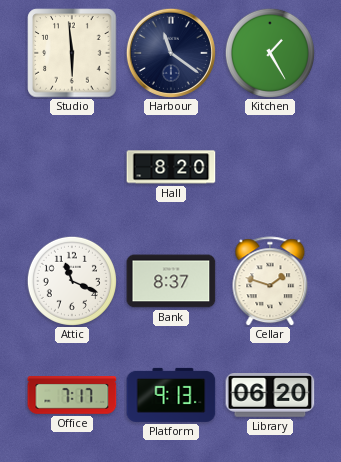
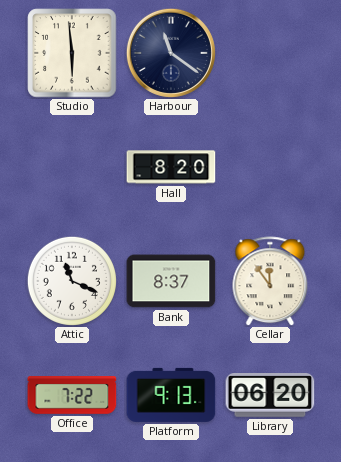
Kitchen: 1:25 -> none
Cellar: 1:48 -> 11:54
Office: 7:17 -> 7:22
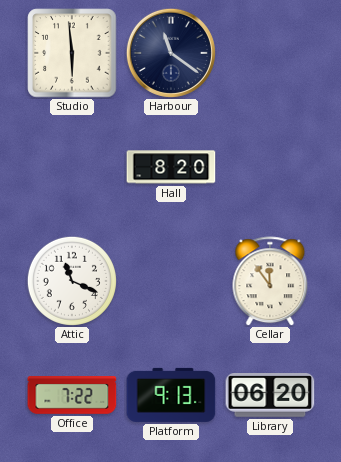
Bank: 8:37 -> none
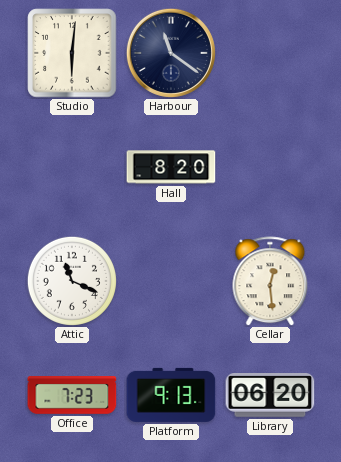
Studio: 5:59 -> 6:01
Cellar: 11:54 -> 12:29
Office: 7:22 -> 7:23
